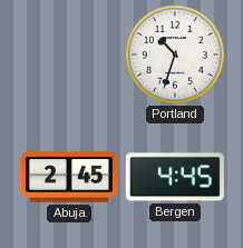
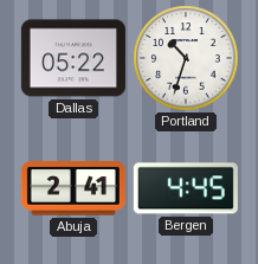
Dallas: none -> 05:22
Abuja: 2:45 -> 2:41
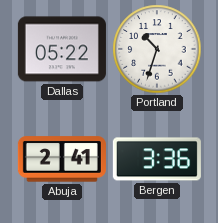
Bergen: 4:45 -> 3:36
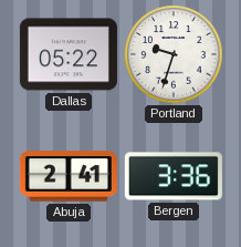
Portland: 10:33 -> 9:33
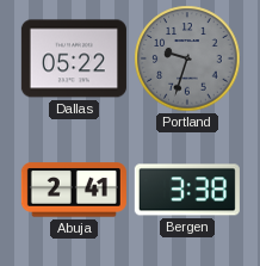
Portland dial: white -> grey
Bergen: 3:36 -> 3:38
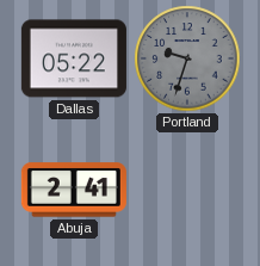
Bergen: 3:38 -> none
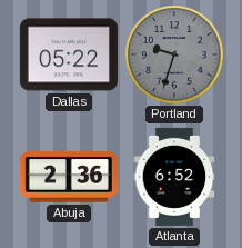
Abuja: 2:41 -> 2:36
Atlanta: none -> 6:52
